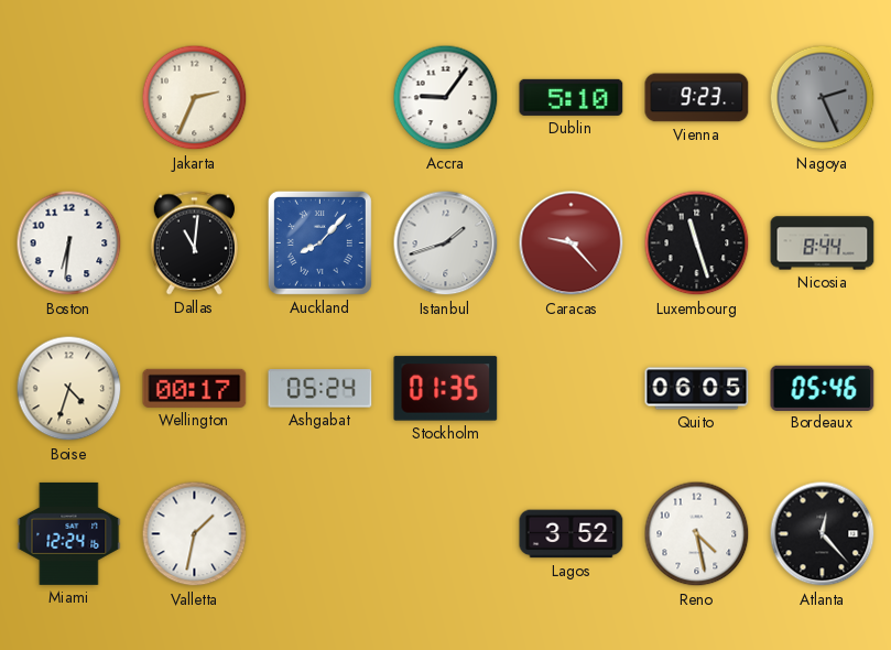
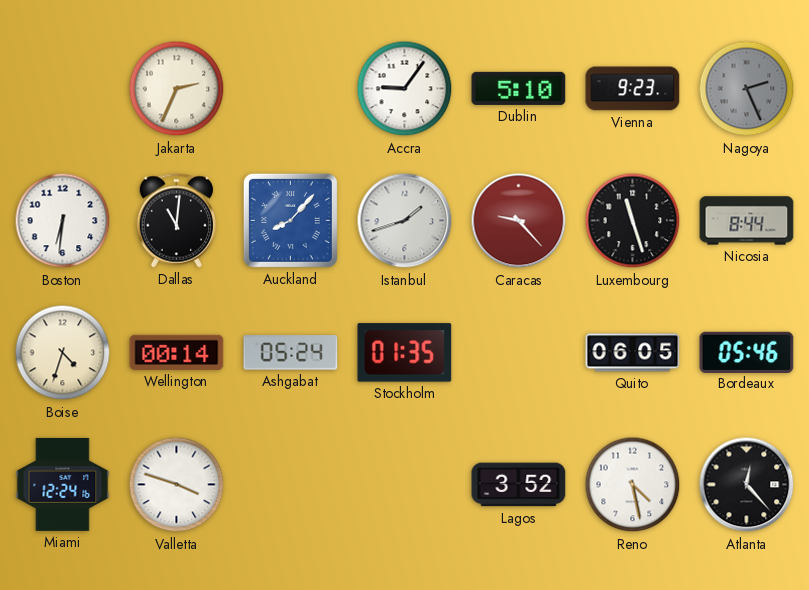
Wellington: 00:17 -> 00:14
Valletta: 1:32 -> 3:48
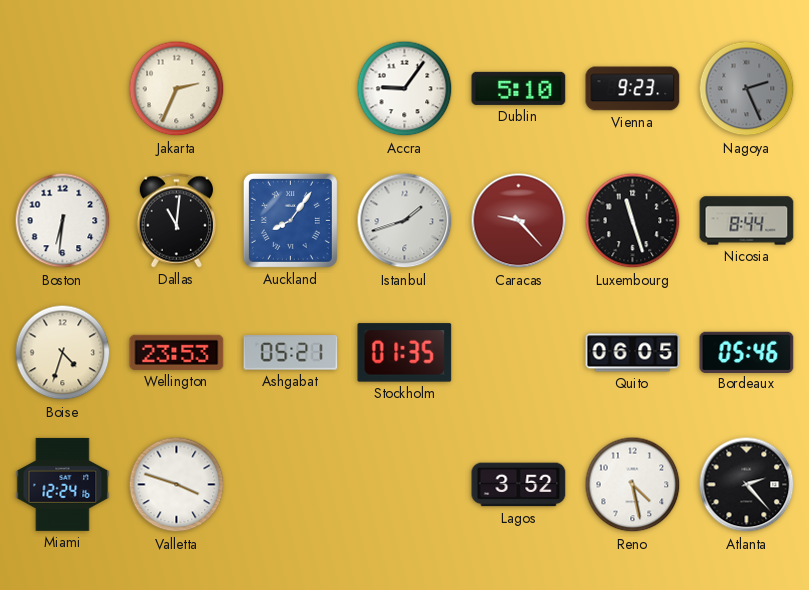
Auckland: 8:07 -> 8:06
Wellington: 00:14 -> 23:53
Ashgabat: 05:24 -> 05:21
Atlanta: 12:23 -> 2:23
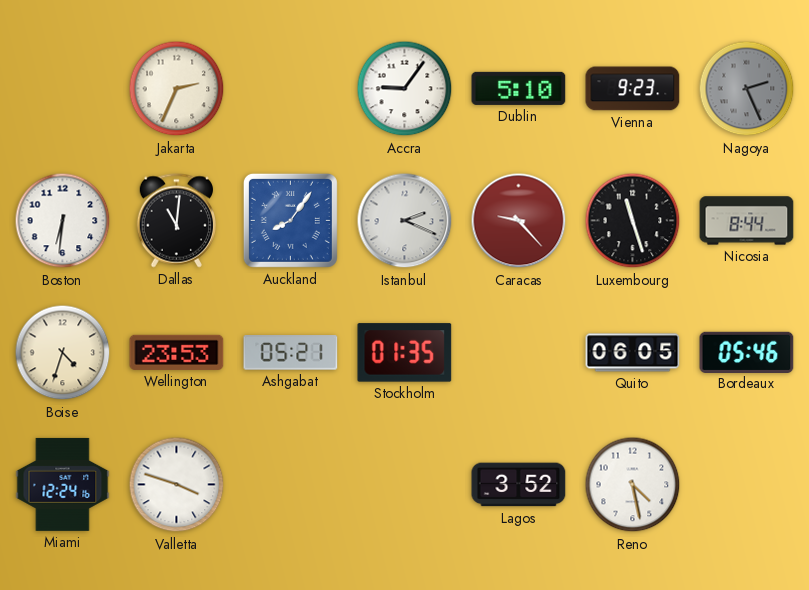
Istanbul: 1:42 -> 2:19
Atlanta: 2:23 -> none
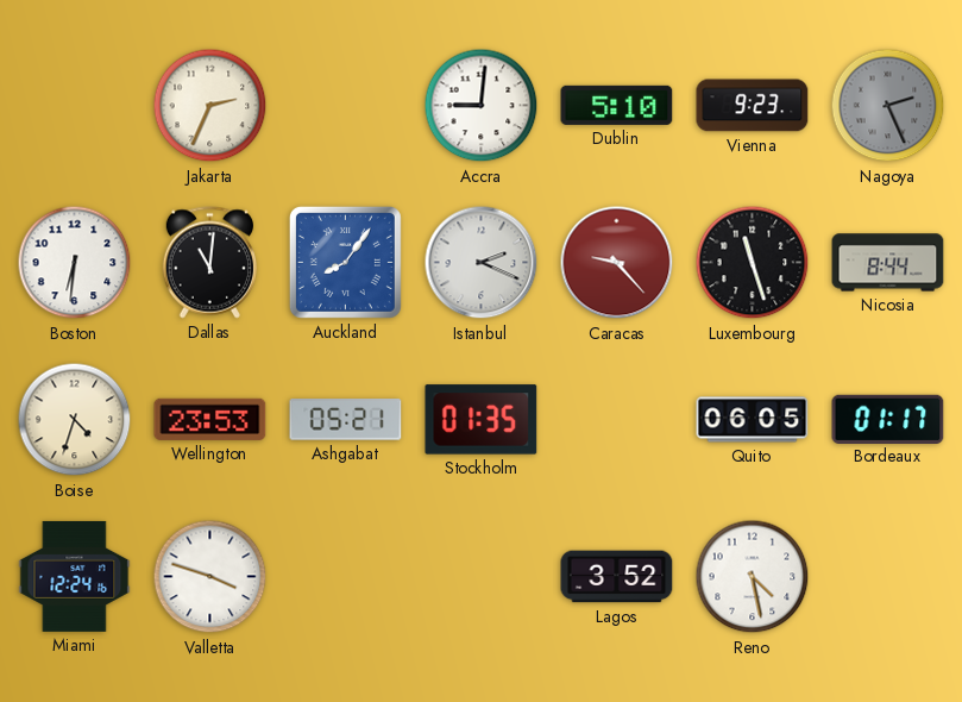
Accra: 9:06 -> 9:01
Bordeaux: 05:46 -> 01:17
